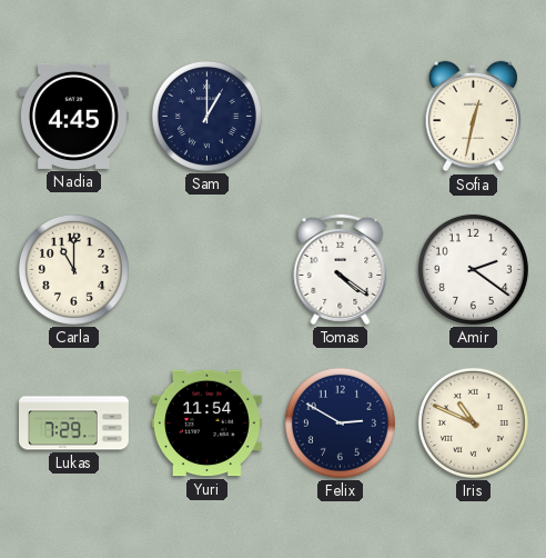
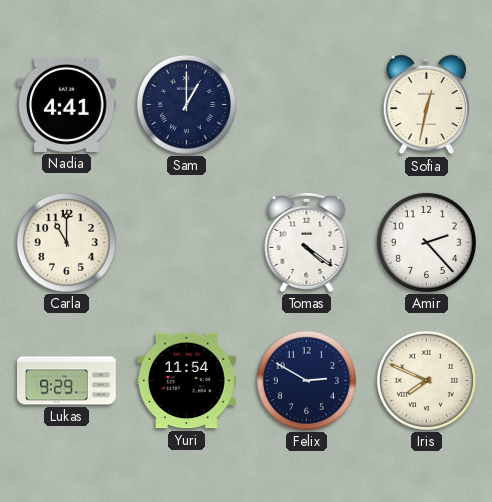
Nadia: 4:45 -> 4:41
Amir: 2:21 -> 2:23
Lukas: 7:29 -> 9:29
Iris: 10:49 -> 7:49
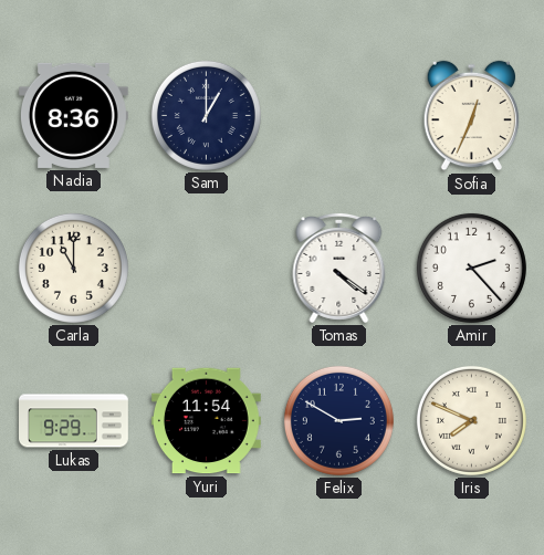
Nadia: 4:41 -> 8:36
Sofia: 12:32 -> 12:34
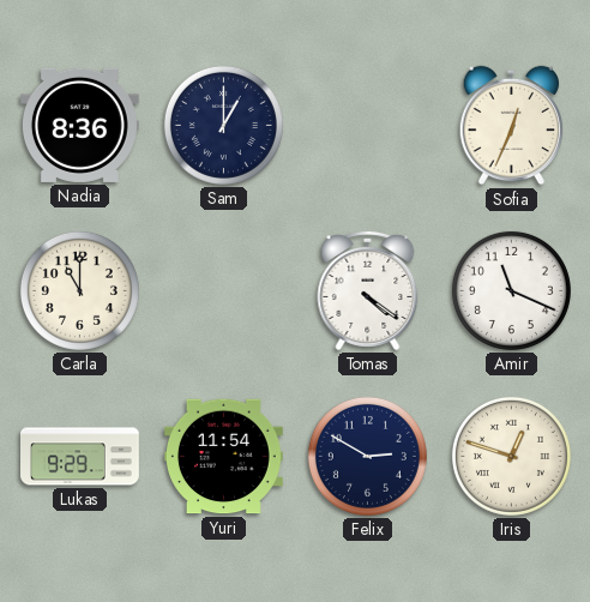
Amir: 2:23 -> 11:19
Iris: 7:49 -> 12:48
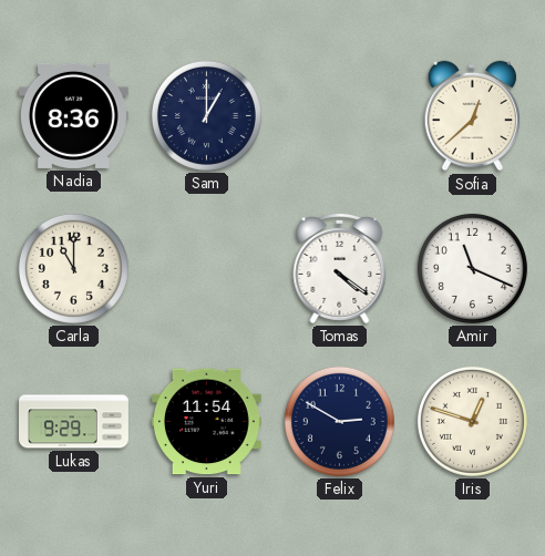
Sofia: 12:34 -> 12:38
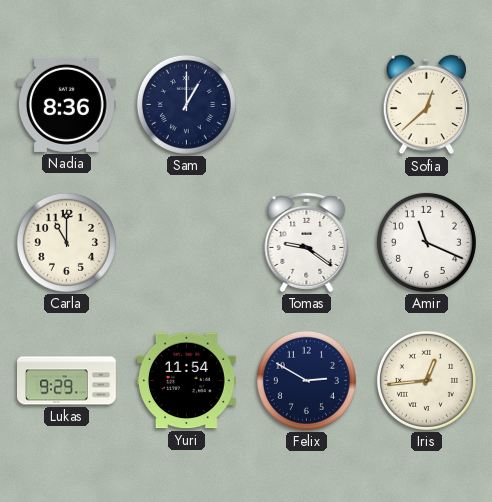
Tomas: 4:21 -> 9:21
Iris: 12:48 -> 12:44
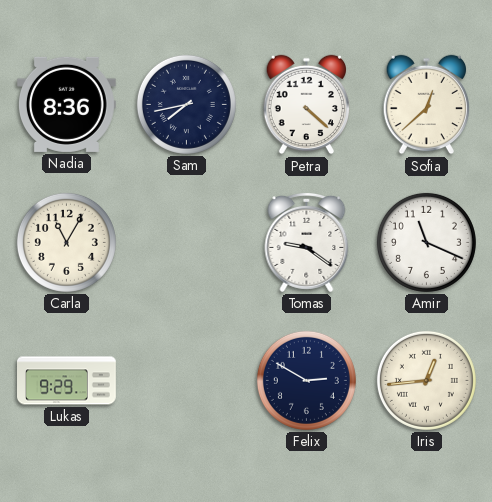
Sam: 1:00 -> 7:43
Petra: none -> 4:22
Carla: 11:00 -> 11:05
Yuri: 11:54 -> none
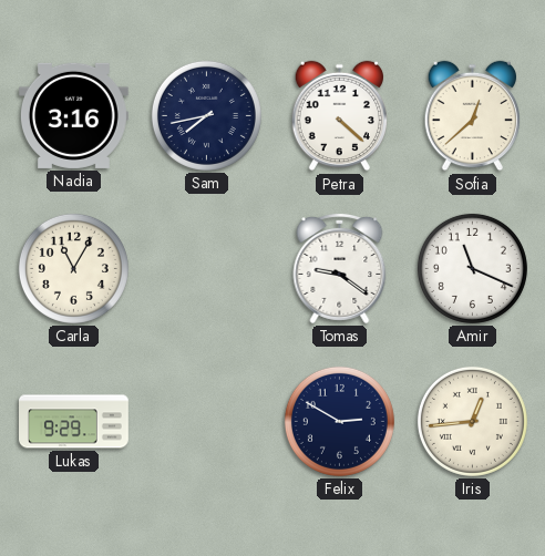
Nadia: 8:36 -> 3:16
